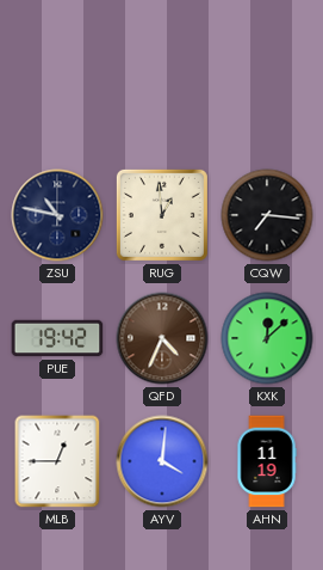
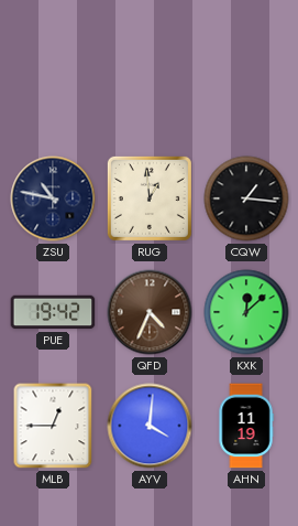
CQW: 7:16 -> 1:16
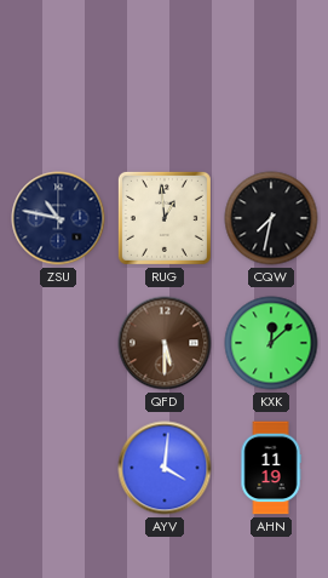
CQW: 1:16 -> 7:32
PUE: 19:42 -> none
QFD: 4:34 -> 5:30
MLB: 12:45 -> none
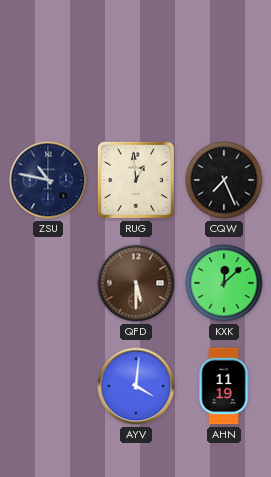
CQW: 7:32 -> 7:26
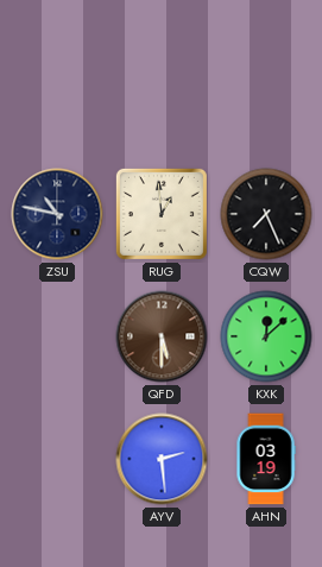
AYV: 4:01 -> 2:29
AHN: 11:19 -> 03:19
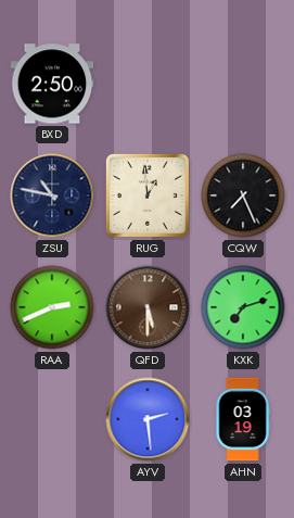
BXD: none -> 2:50
RAA: none -> 2:41
KXK: 12:08 -> 7:12
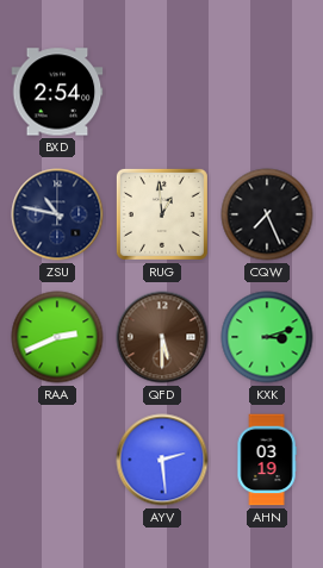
BXD: 2:50 -> 2:54
KXK: 7:12 -> 3:12
